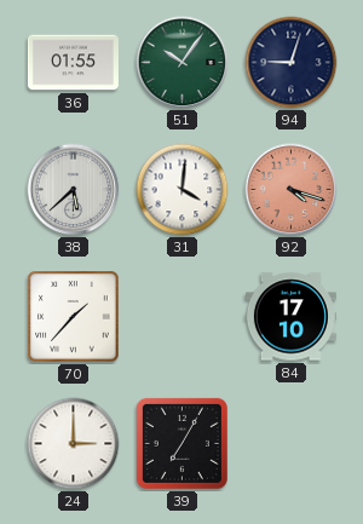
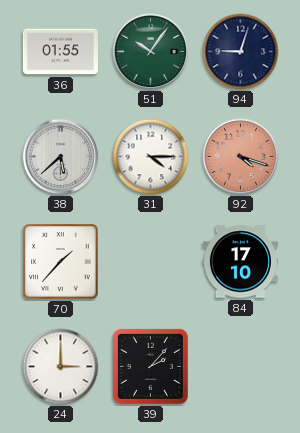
31: 4:01 -> 4:15
39: 7:05 -> 2:07
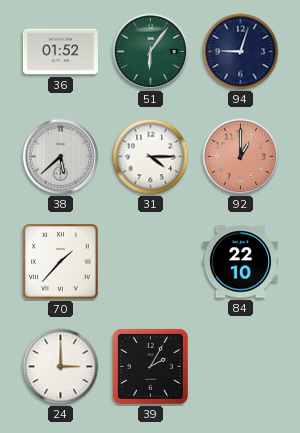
36: 01:55 -> 01:52
51: 10:06 -> 6:06
92: 4:18 -> 1:00
84: 17:10 -> 22:10
39: 2:07 -> 2:05
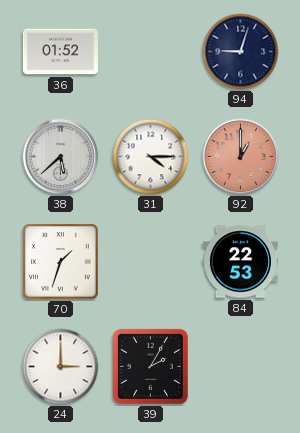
51: 6:06 -> none
70: 1:37 -> 1:33
84: 22:10 -> 22:53
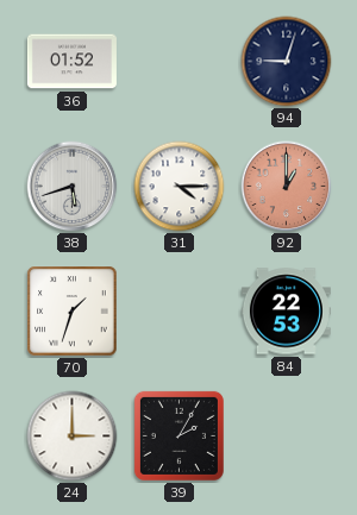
38: 5:38 -> 5:42
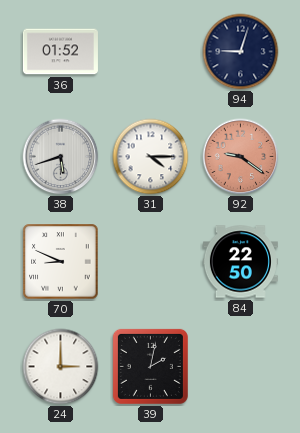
92: 1:00 -> 9:21
70: 1:33 -> 8:49
84: 22:53 -> 22:50
39: 2:05 -> 2:02
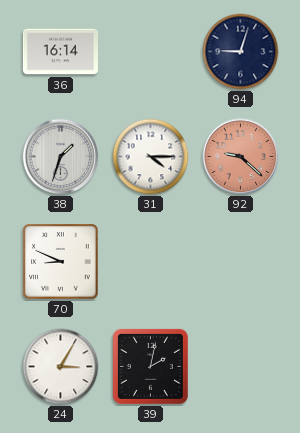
36: 01:52 -> 16:14
38: 5:42 -> 1:33
92: 9:21 -> 9:22
84: 22:50 -> none
24: 3:00 -> 3:05
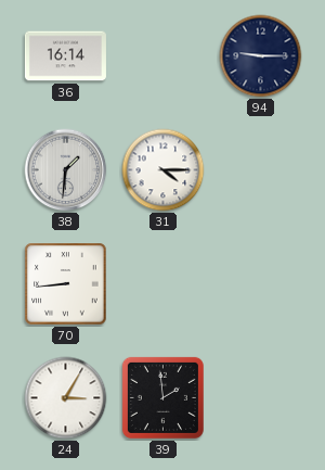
94: 9:03 -> 9:15
38: 1:33 -> 1:31
92: 9:22 -> none
70: 8:49 -> 8:44
39: 2:02 -> 1:59
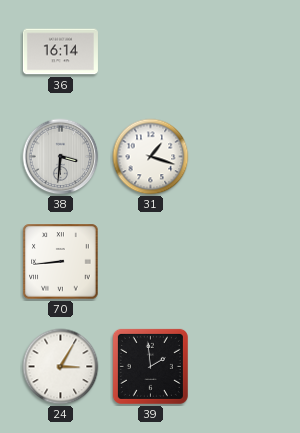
94: 9:15 -> none
38: 1:31 -> 3:31
31: 4:15 -> 1:18
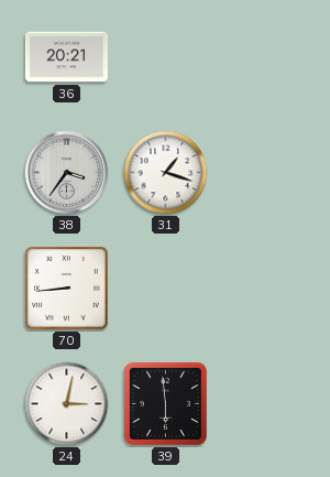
36: 16:14 -> 20:21
38: 3:31 -> 3:36
24: 3:05 -> 3:02
39: 1:59 -> 5:59
